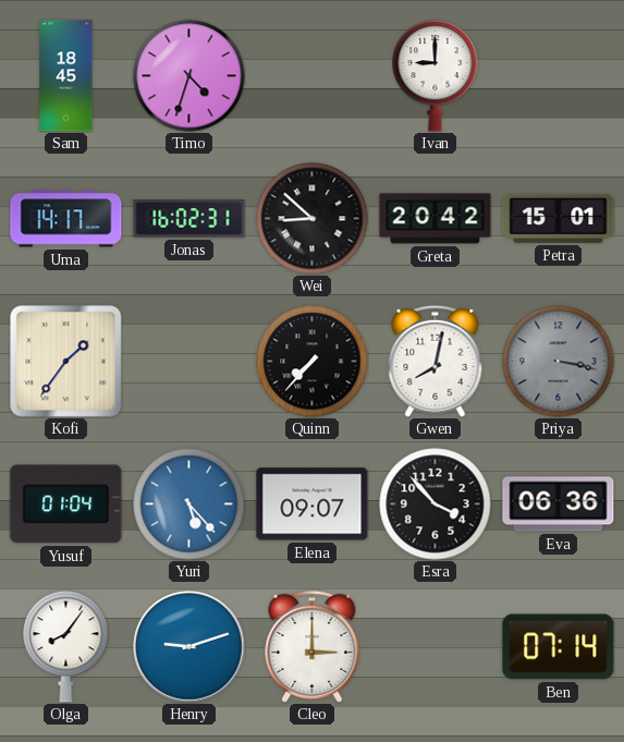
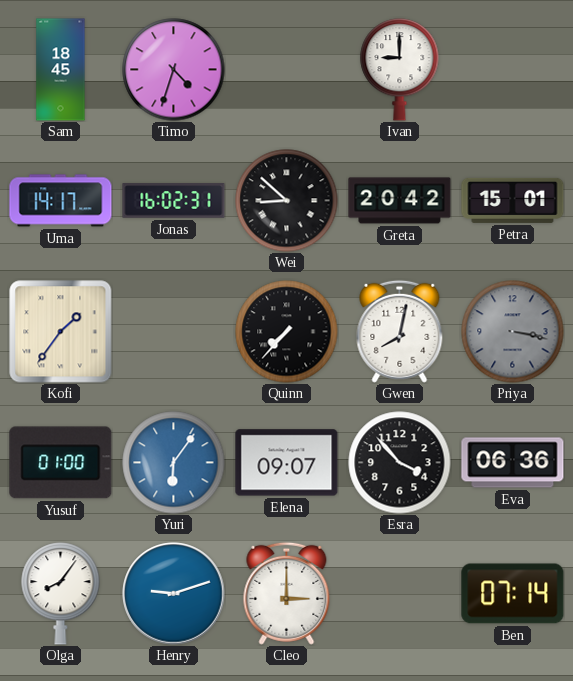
Yusuf: 01:04 -> 01:00
Yuri: 5:23 -> 6:06
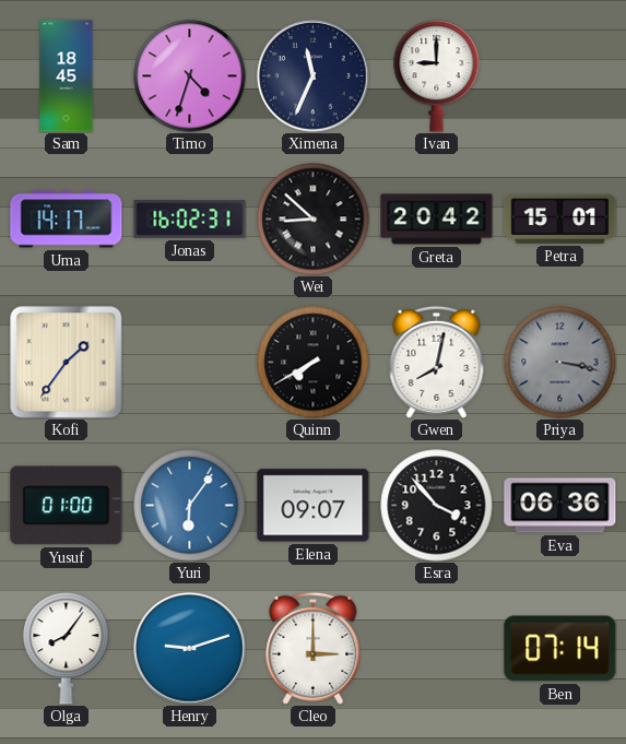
Ximena: none -> 11:34
Quinn: 7:37 -> 7:40
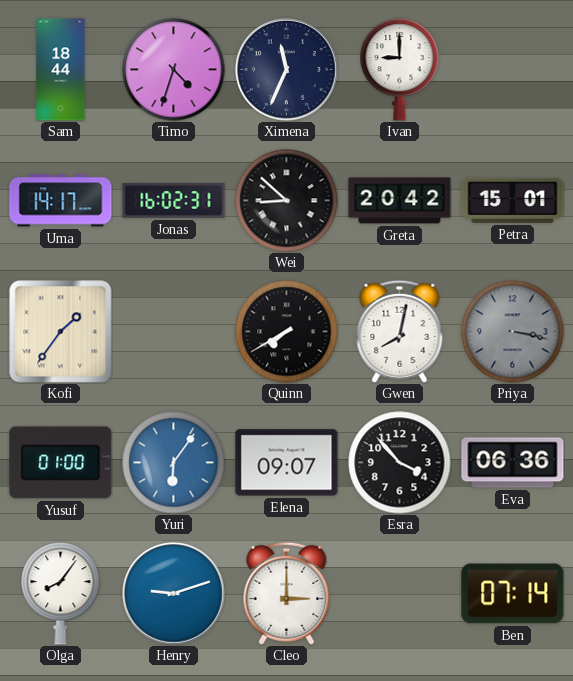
Sam: 18:45 -> 18:44
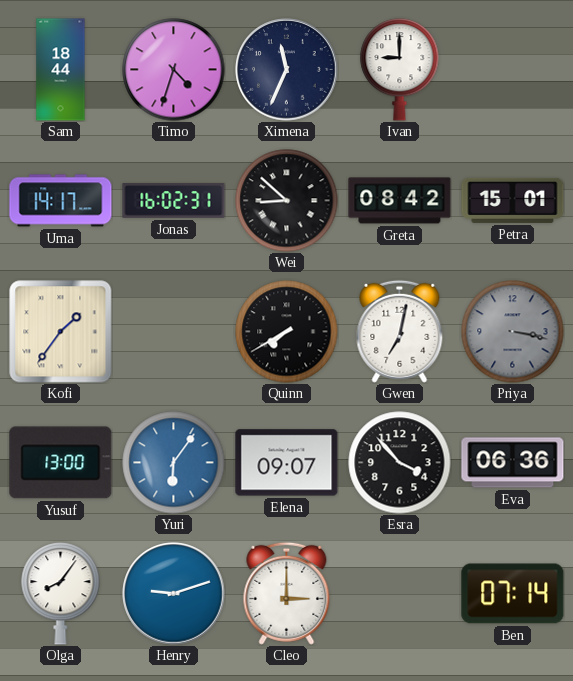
Greta: 20:42 -> 08:42
Gwen: 8:02 -> 7:02
Yusuf: 01:00 -> 13:00
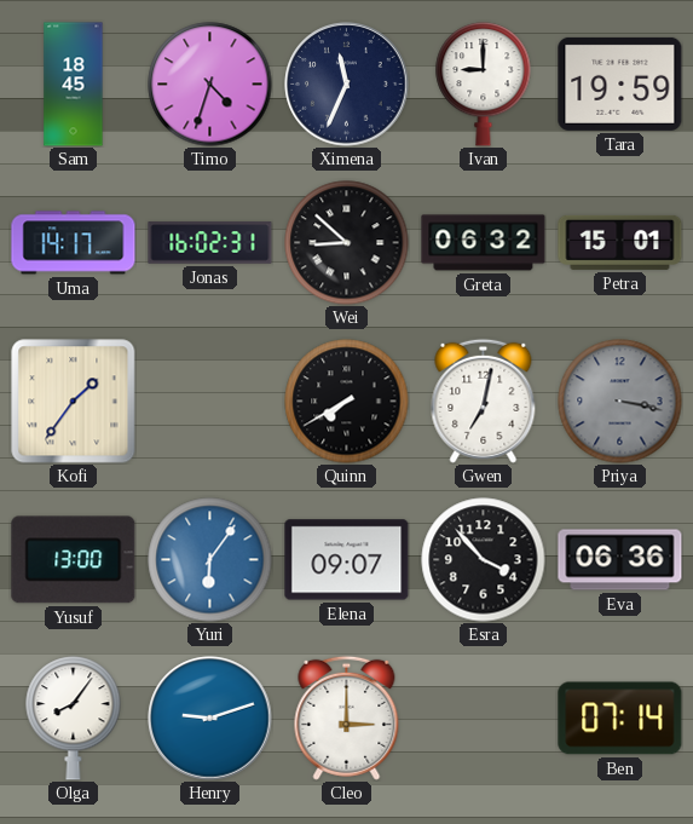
Sam: 18:44 -> 18:45
Tara: none -> 19:59
Greta: 08:42 -> 06:32
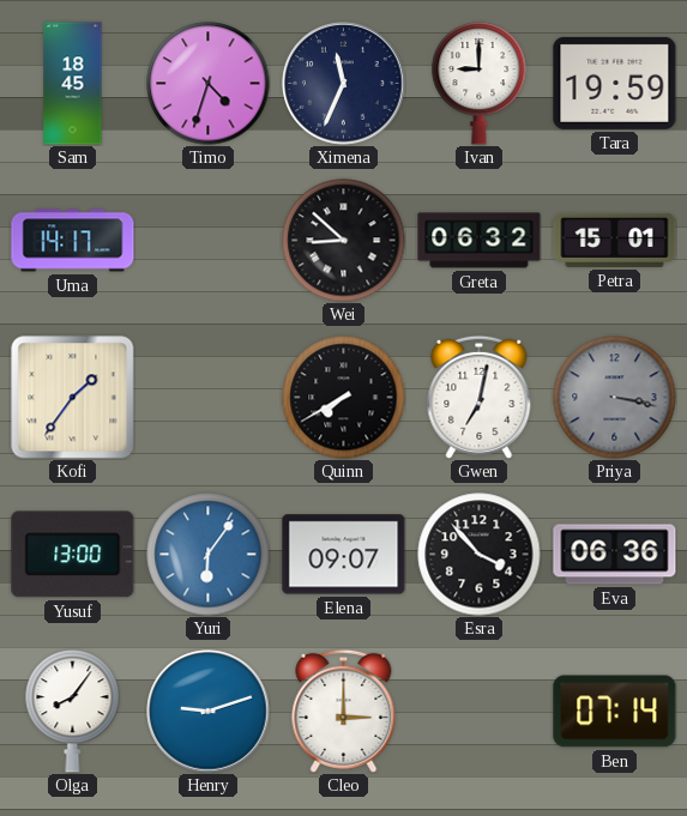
Jonas: 16:02 -> none
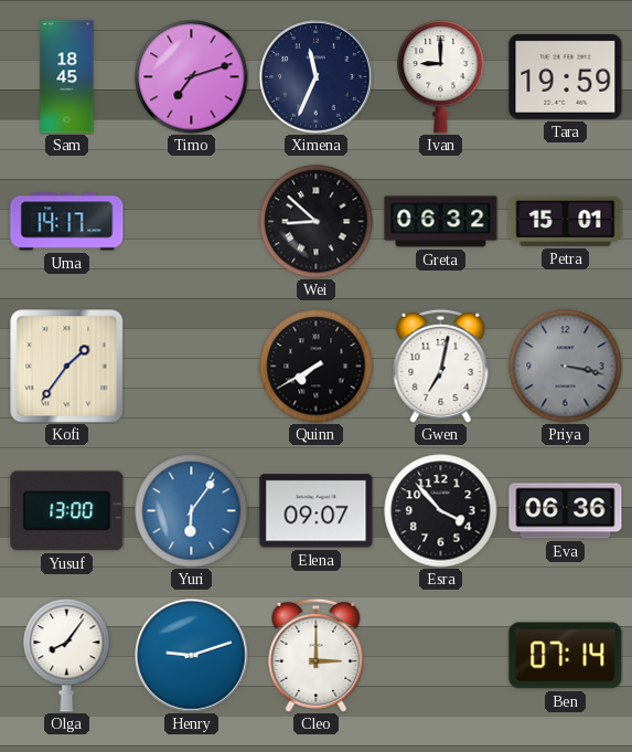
Timo: 4:33 -> 7:12
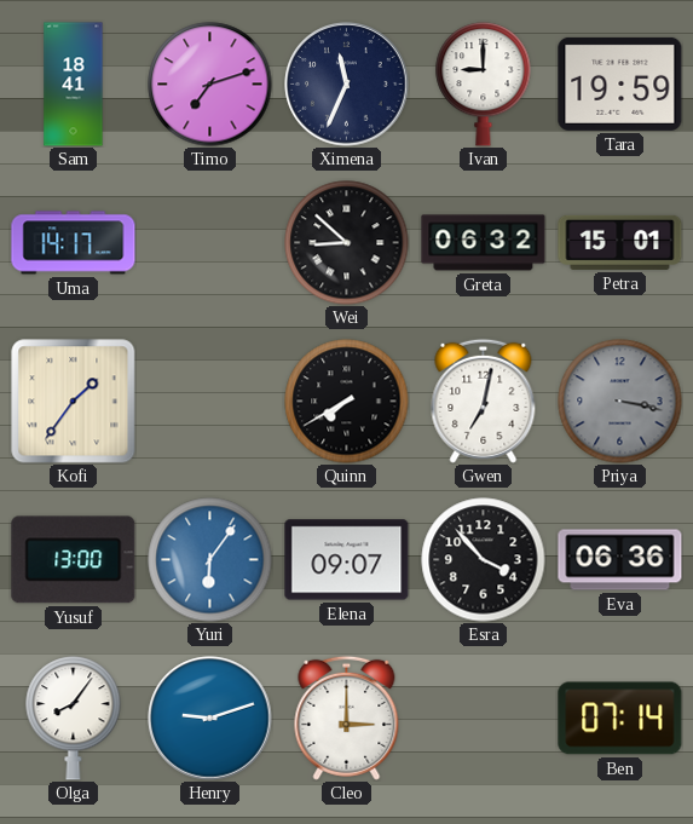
Sam: 18:45 -> 18:41
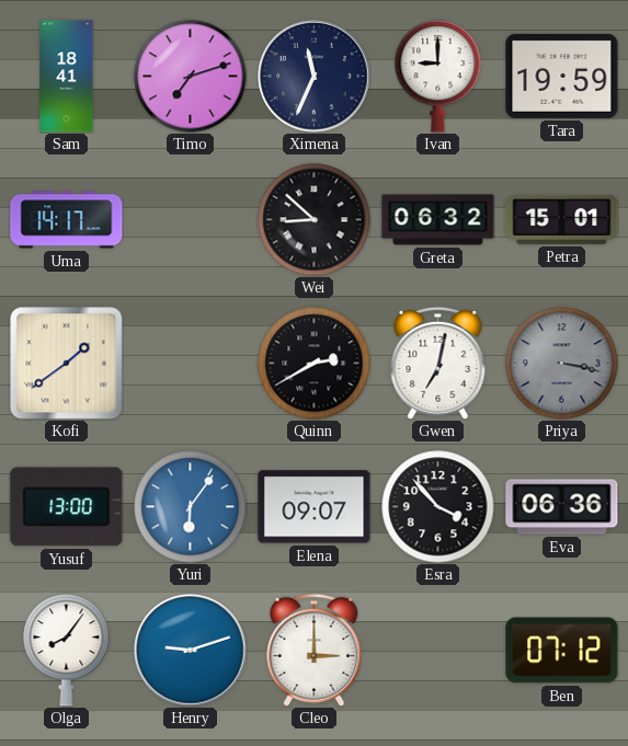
Kofi: 1:36 -> 1:39
Quinn: 7:40 -> 2:40
Ben: 07:14 -> 07:12
